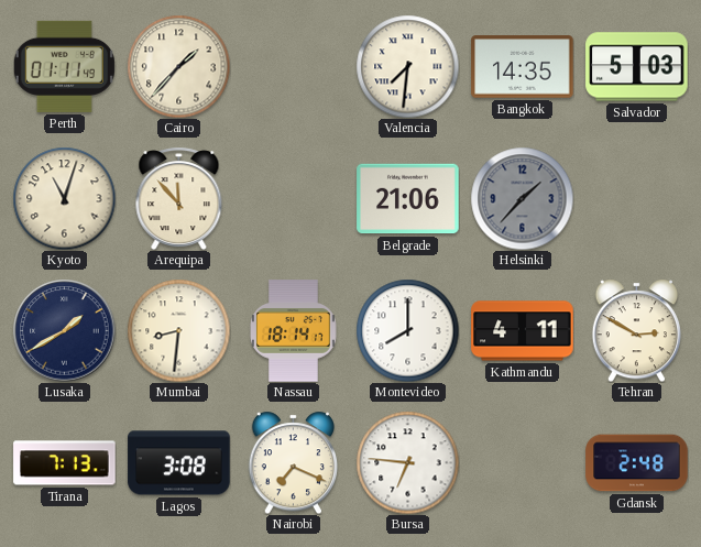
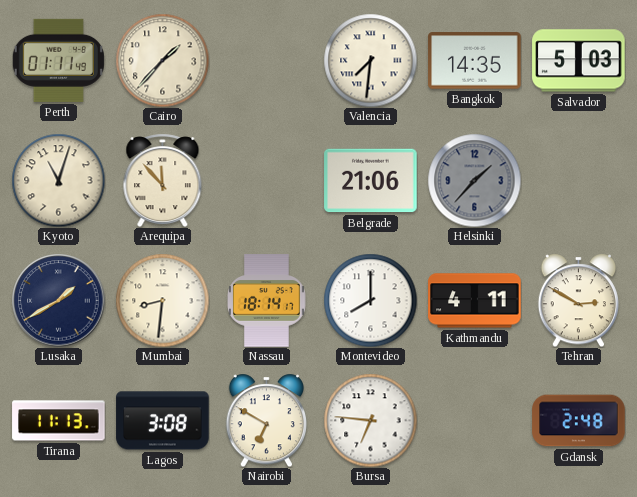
Tirana: 7:13 -> 11:13
Nairobi: 7:19 -> 6:50
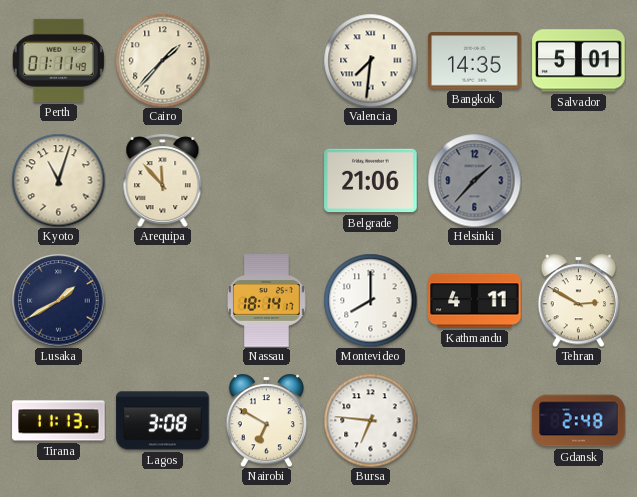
Salvador: 5:03 -> 5:01
Mumbai: 8:31 -> none
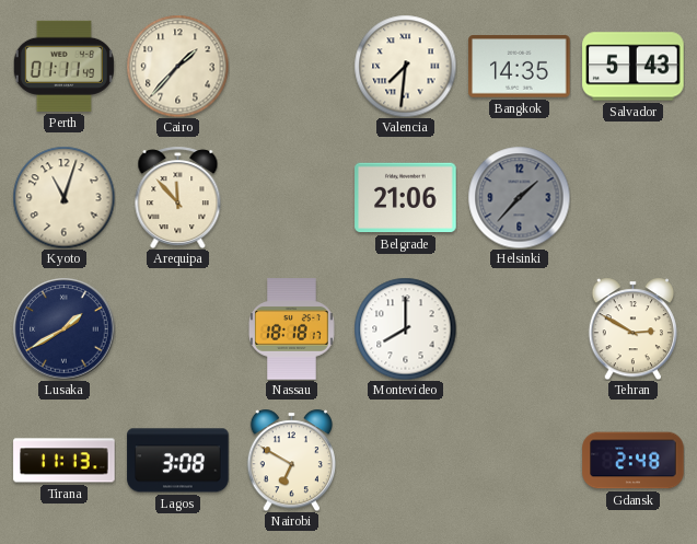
Salvador: 5:01 -> 5:43
Nassau: 18:14 -> 18:18
Kathmandu: 4:11 -> none
Bursa: 6:46 -> none
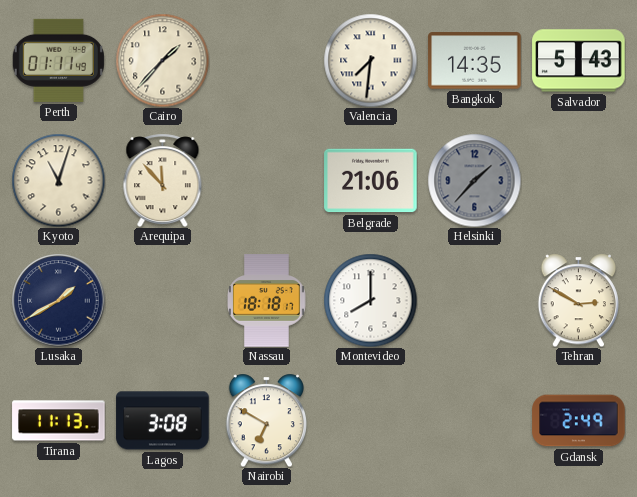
Gdansk: 2:48 -> 2:49
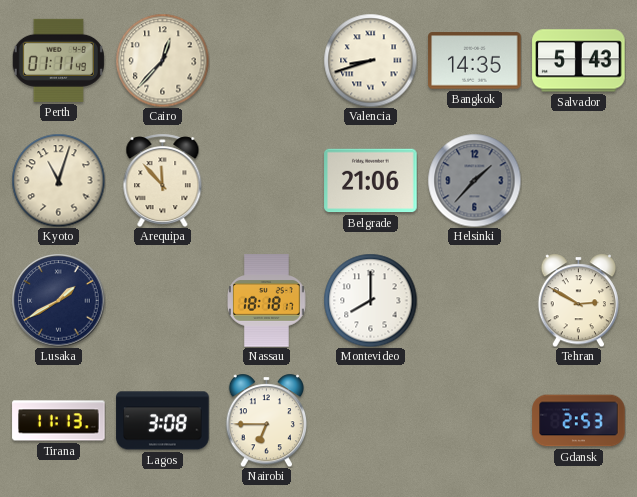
Cairo: 1:37 -> 12:37
Valencia: 7:31 -> 8:42
Nairobi: 6:50 -> 6:45
Gdansk: 2:49 -> 2:53
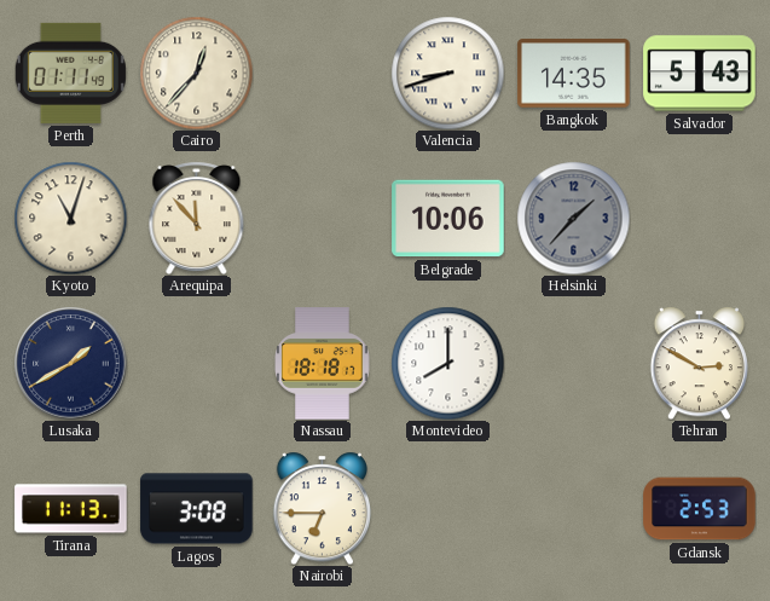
Belgrade: 21:06 -> 10:06
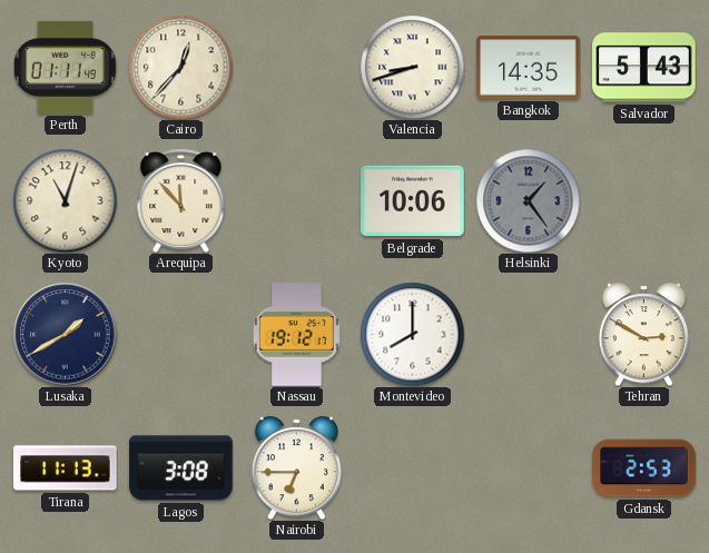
Helsinki: 1:37 -> 1:24
Nassau: 18:18 -> 19:12
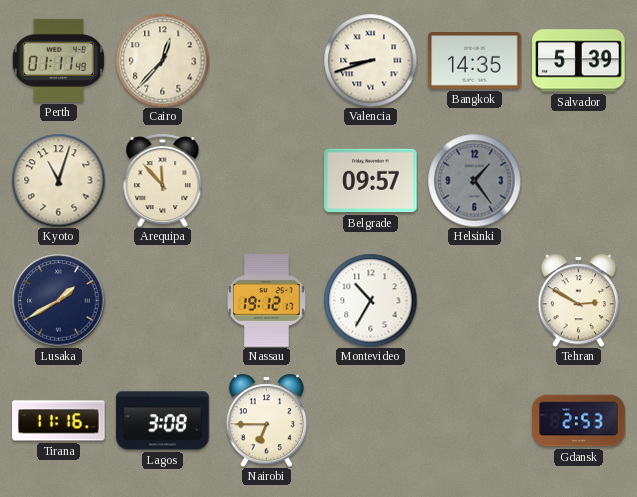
Salvador: 5:43 -> 5:39
Belgrade: 10:06 -> 09:57
Montevideo: 8:00 -> 10:35
Tirana: 11:13 -> 11:16
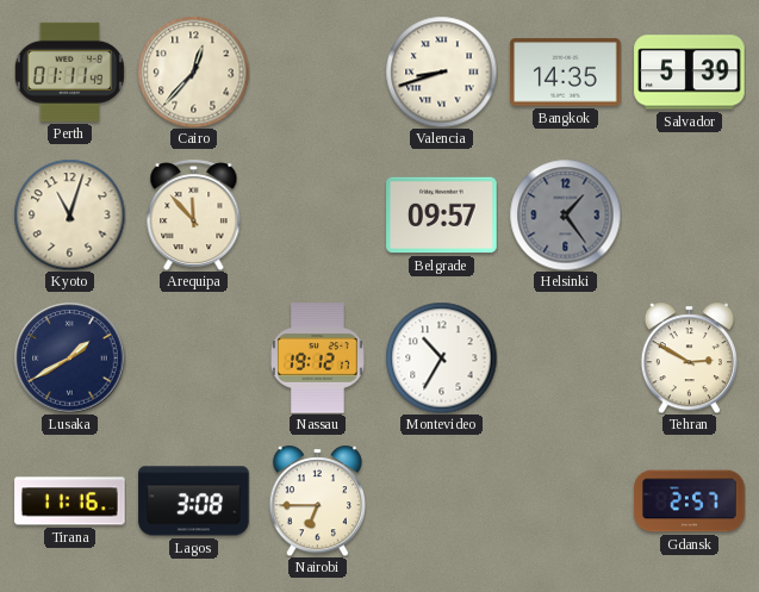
Gdansk: 2:53 -> 2:57
